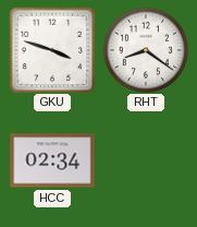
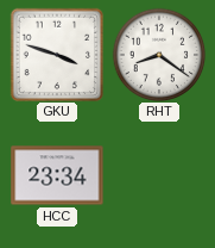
HCC: 02:34 -> 23:34
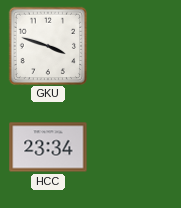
RHT: 8:21 -> none
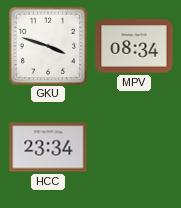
MPV: none -> 08:34
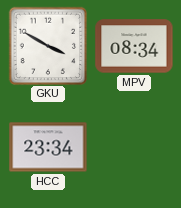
GKU: 3:48 -> 3:50
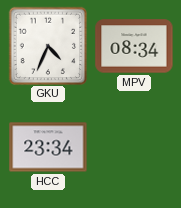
GKU: 3:50 -> 4:34
